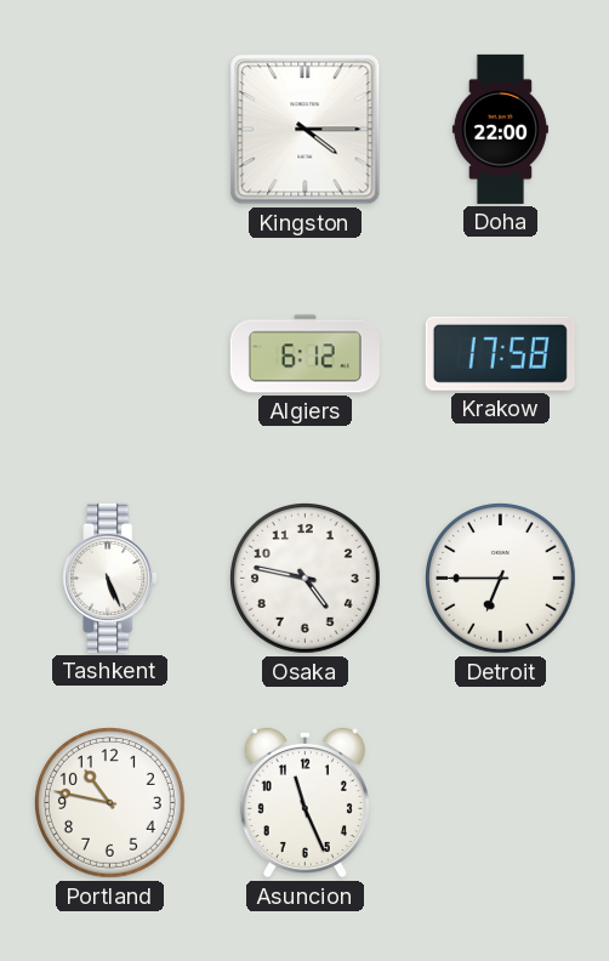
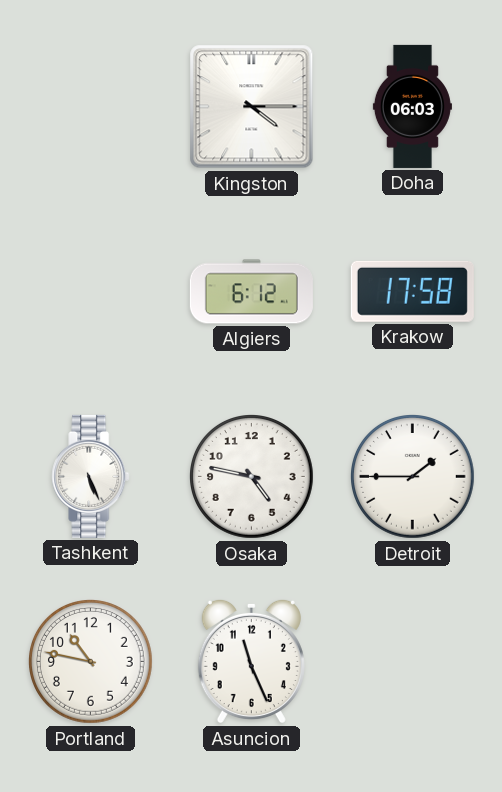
Doha: 22:00 -> 06:03
Detroit: 6:45 -> 1:45
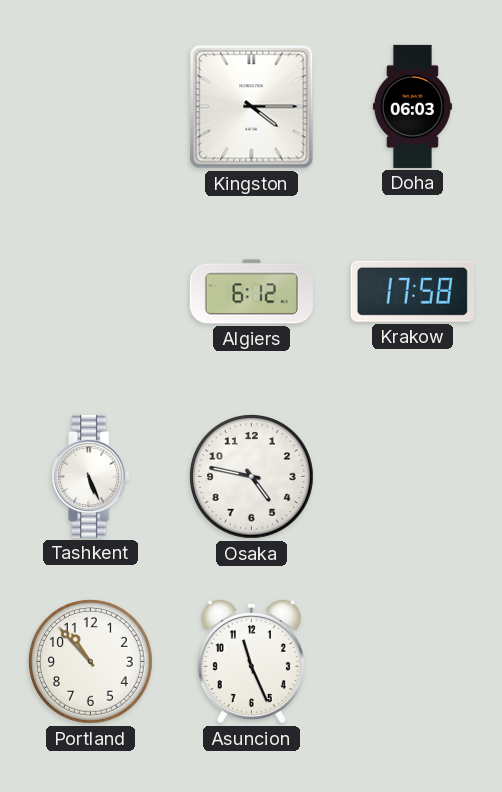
Detroit: 1:45 -> none
Portland: 10:47 -> 10:53
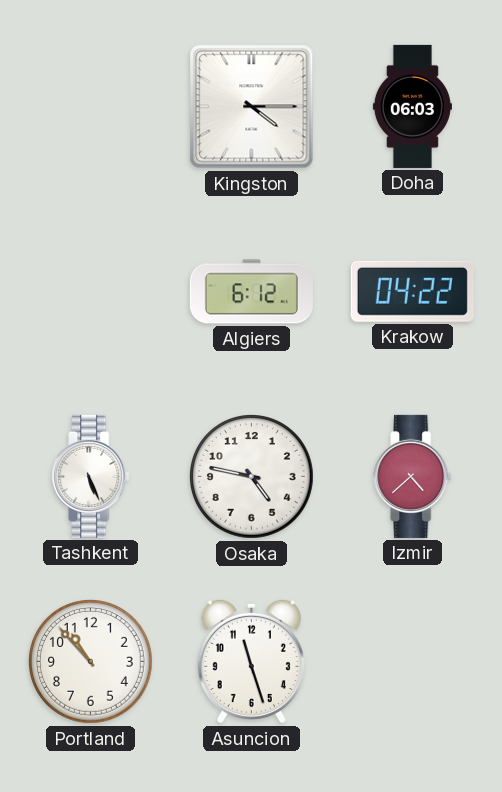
Krakow: 17:58 -> 04:22
Izmir: none -> 4:38
Asuncion: 11:26 -> 11:27
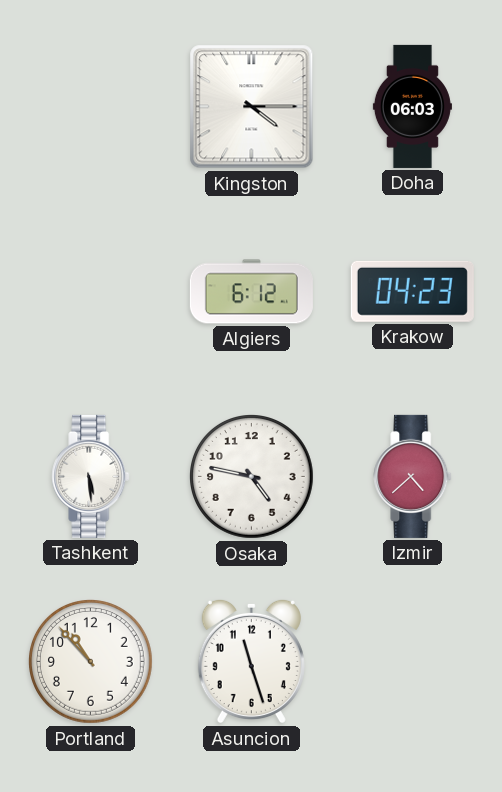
Krakow: 04:22 -> 04:23
Tashkent: 5:26 -> 5:29
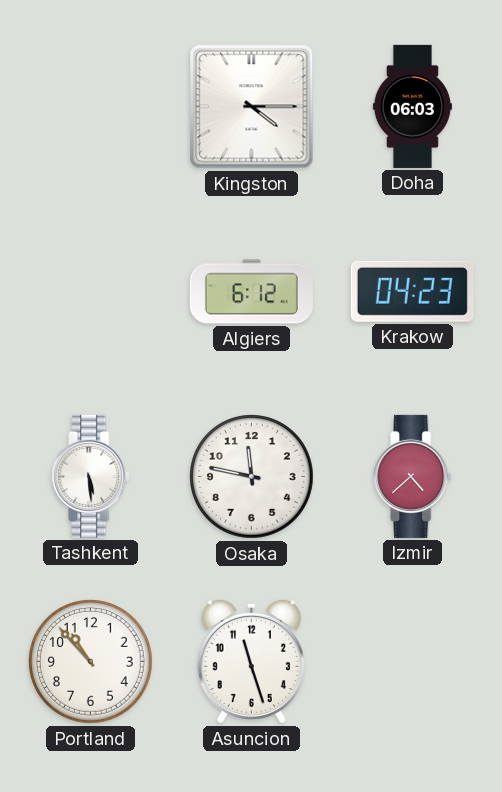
Osaka: 4:47 -> 11:47
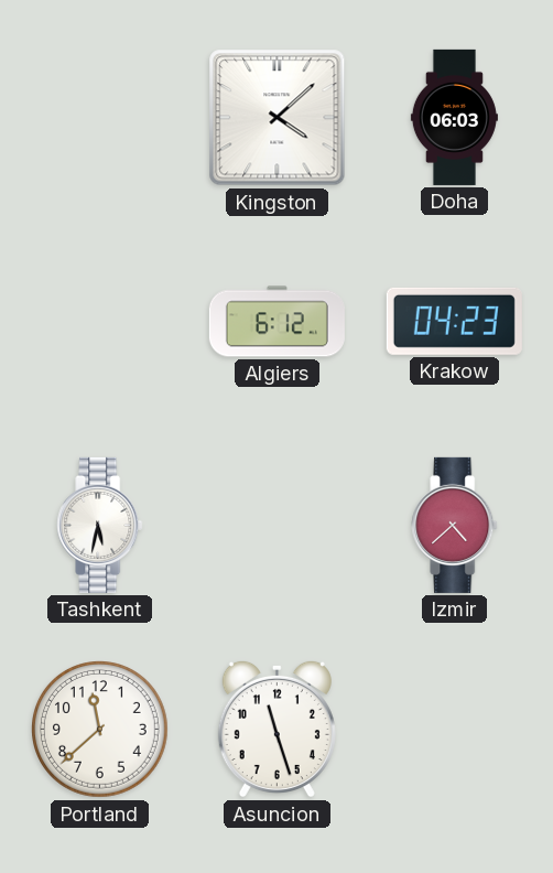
Kingston: 4:15 -> 4:08
Tashkent: 5:29 -> 5:32
Osaka: 11:47 -> none
Portland: 10:53 -> 11:38
